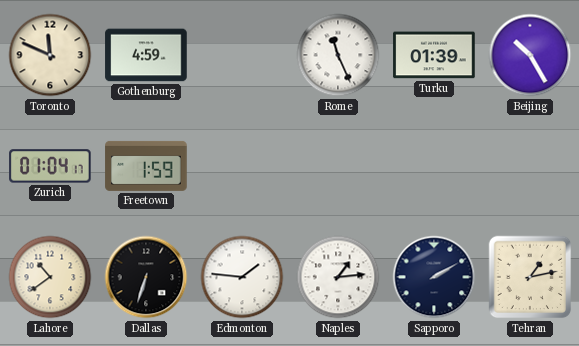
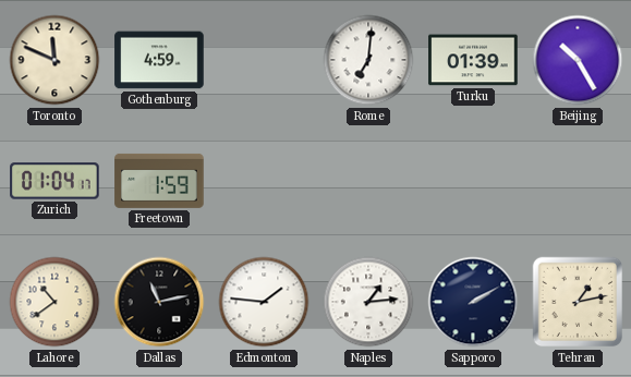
Rome: 11:26 -> 7:01
Dallas: 6:33 -> 11:13
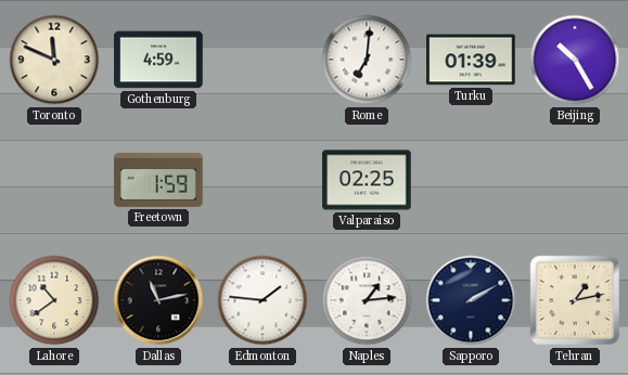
Zurich: 01:04 -> none
Valparaiso: none -> 02:25
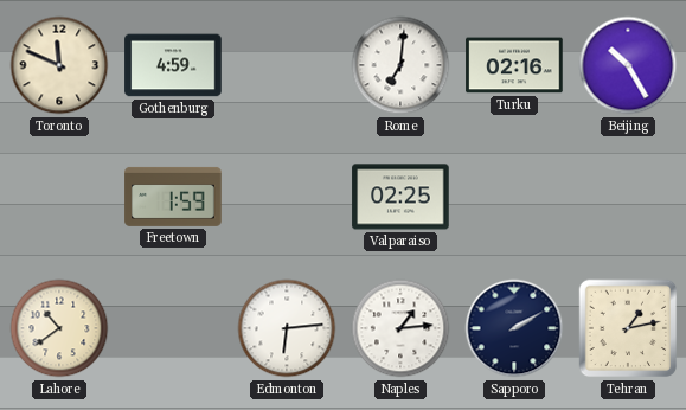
Turku: 01:39 -> 02:16
Dallas: 11:13 -> none
Edmonton: 1:46 -> 6:14
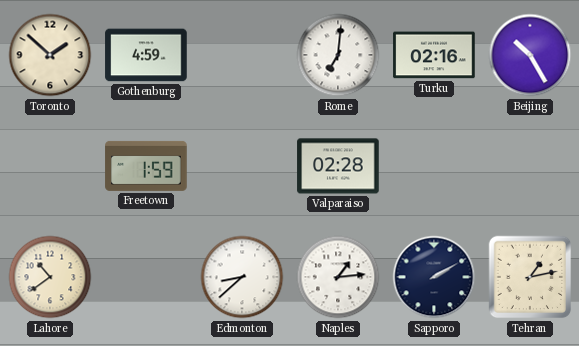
Toronto: 11:49 -> 1:52
Valparaiso: 02:25 -> 02:28
Edmonton: 6:14 -> 8:38
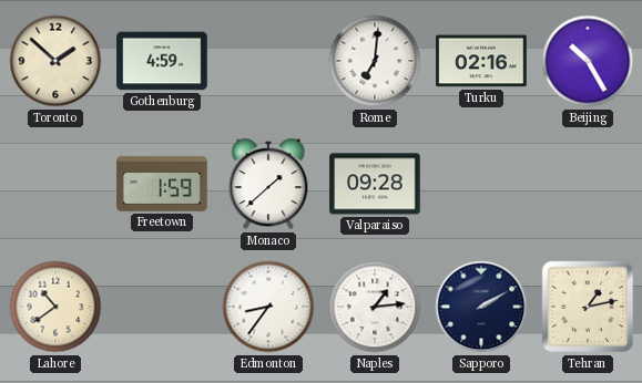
Monaco: none -> 1:38
Valparaiso: 02:28 -> 09:28
Edmonton: 8:38 -> 8:36
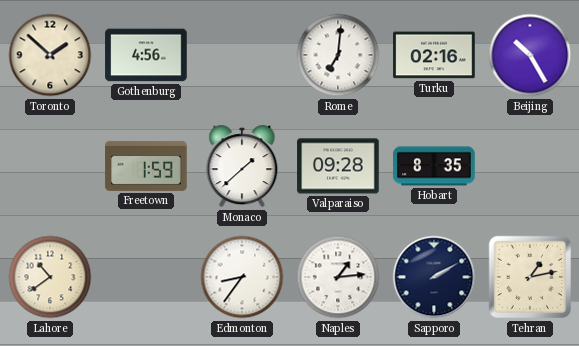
Gothenburg: 4:59 -> 4:56
Hobart: none -> 8:35
